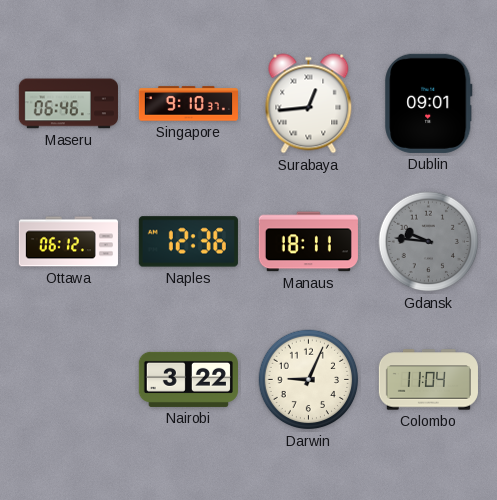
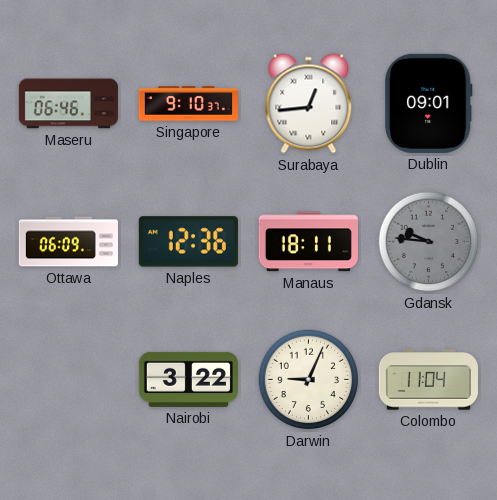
Ottawa: 06:12 -> 06:09
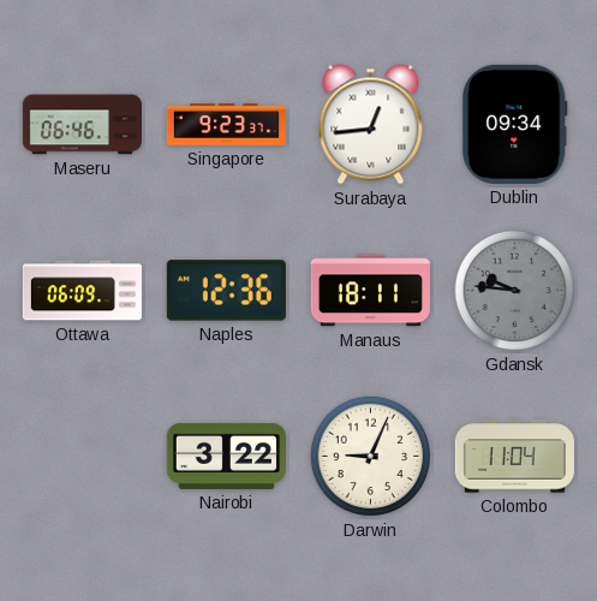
Singapore: 9:10 -> 9:23
Dublin: 09:01 -> 09:34
